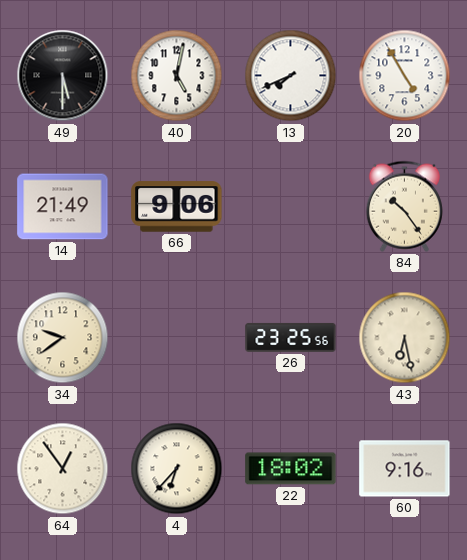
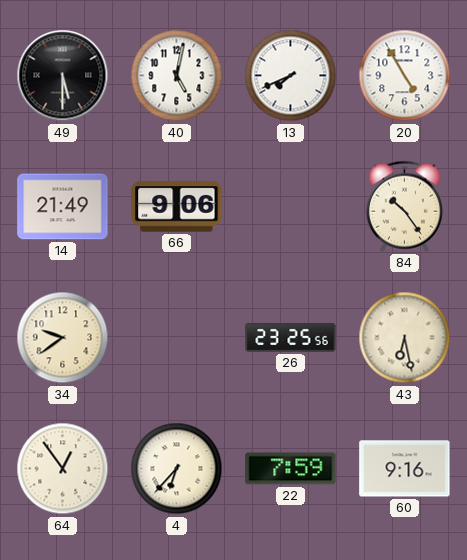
22: 18:02 -> 7:59
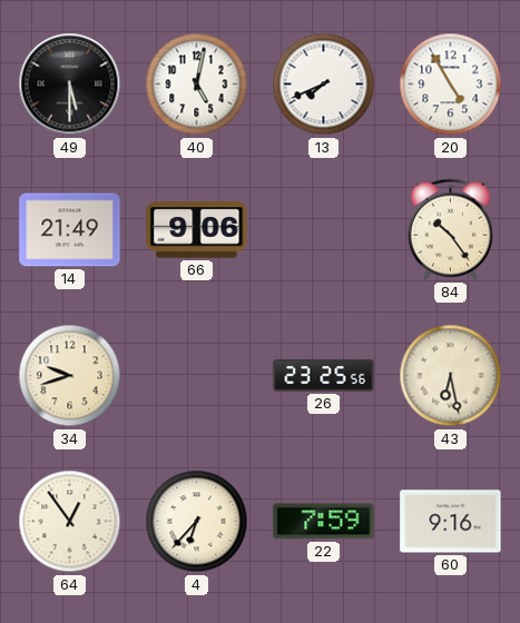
34: 9:39 -> 9:42
